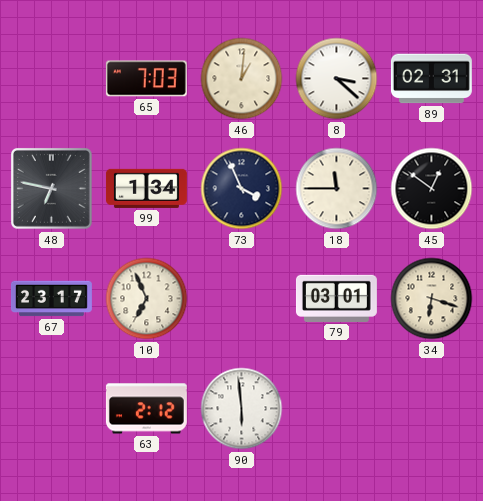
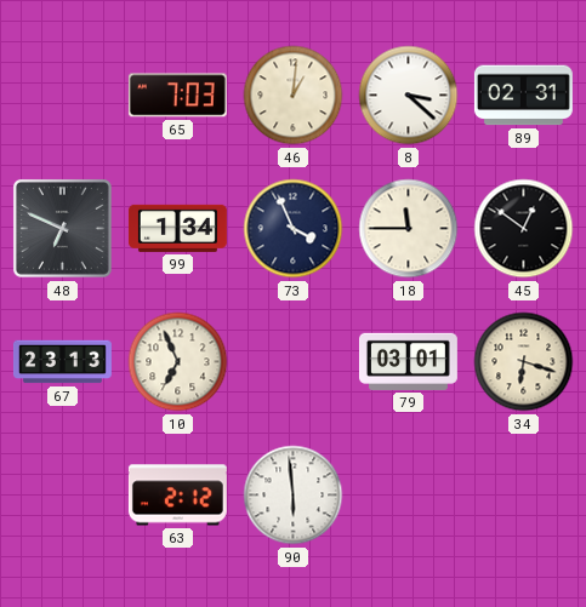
48: 6:47 -> 6:49
67: 23:17 -> 23:13
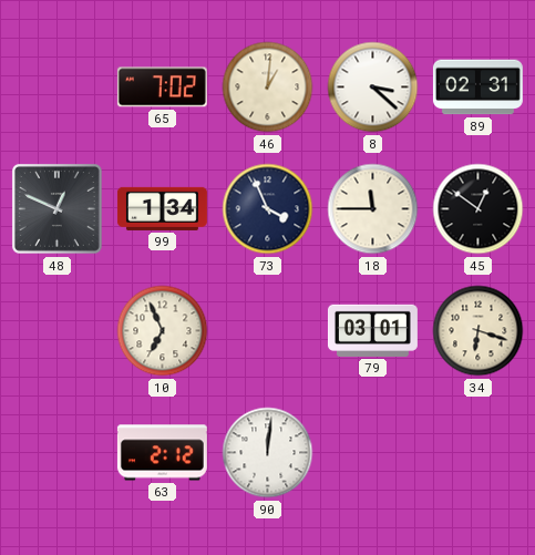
65: 7:03 -> 7:02
48: 6:49 -> 12:49
67: 23:13 -> none
90: 5:59 -> 12:01
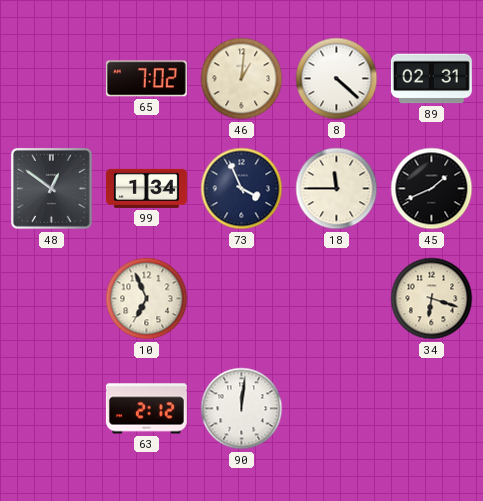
8: 3:22 -> 4:22
48: 12:49 -> 12:51
45: 12:51 -> 1:41
79: 03:01 -> none
